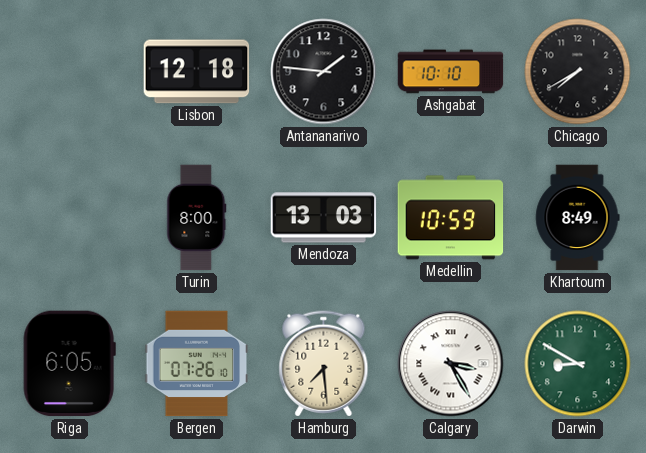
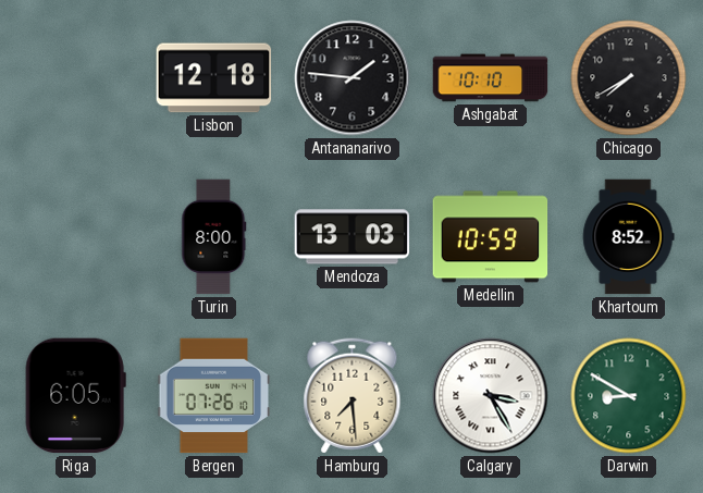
Khartoum: 8:49 -> 8:52
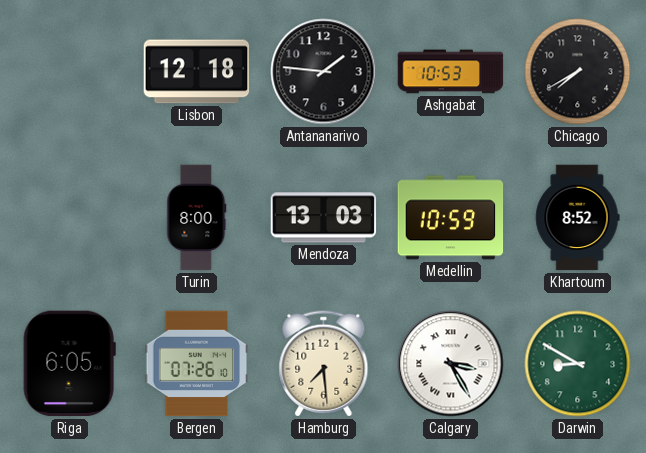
Ashgabat: 10:10 -> 10:53
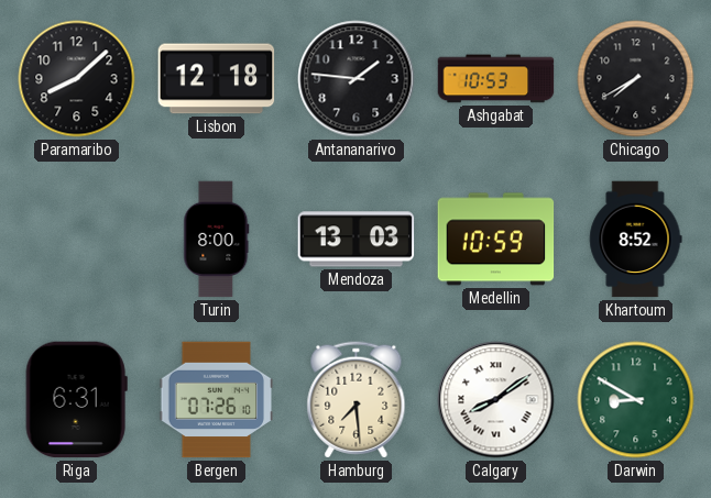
Paramaribo: none -> 8:08
Riga: 6:05 -> 6:31
Calgary: 3:25 -> 8:09
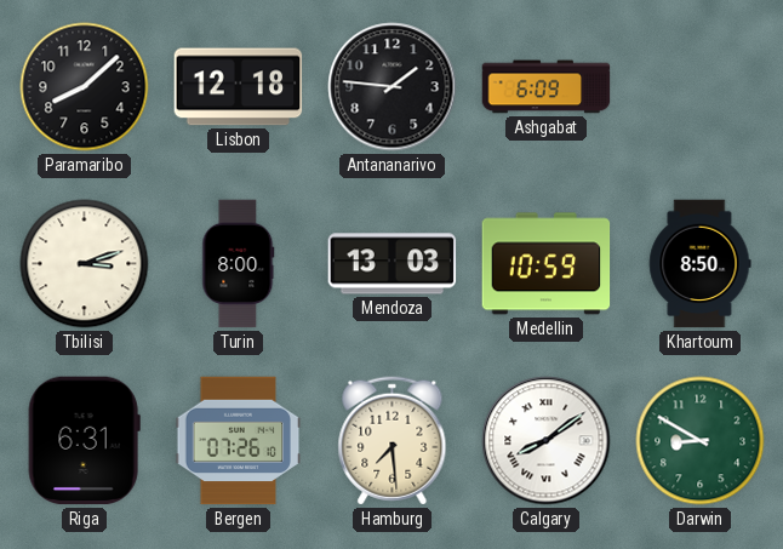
Ashgabat: 10:53 -> 6:09
Chicago: 7:40 -> none
Tbilisi: none -> 3:12
Khartoum: 8:52 -> 8:50
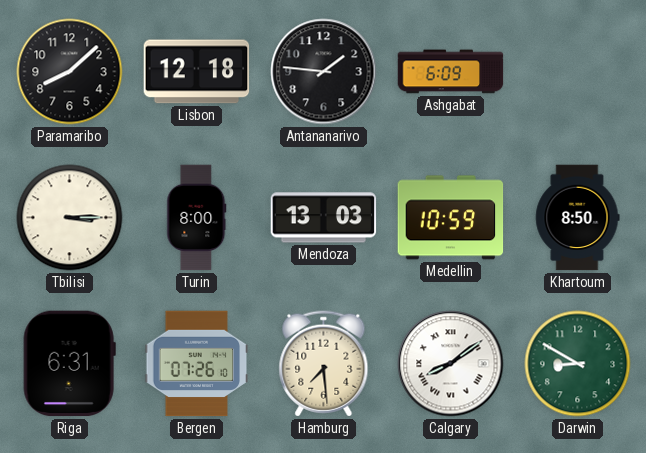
Tbilisi: 3:12 -> 3:15
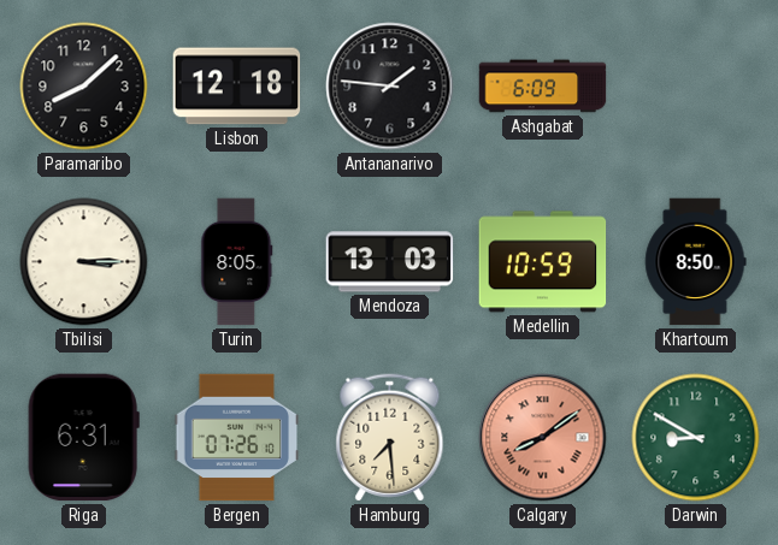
Turin: 8:00 -> 8:05
Calgary dial: white -> salmon
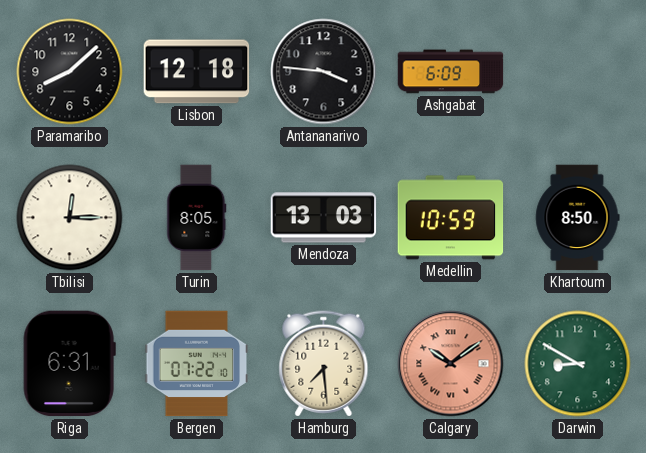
Antananarivo: 1:46 -> 3:46
Tbilisi: 3:15 -> 12:15
Bergen: 07:26 -> 07:22
Calgary: 8:09 -> 10:09
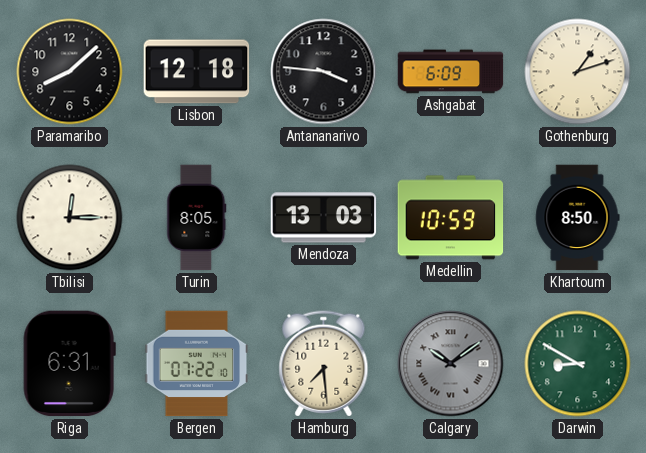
Gothenburg: none -> 1:12
Calgary dial: salmon -> grey
